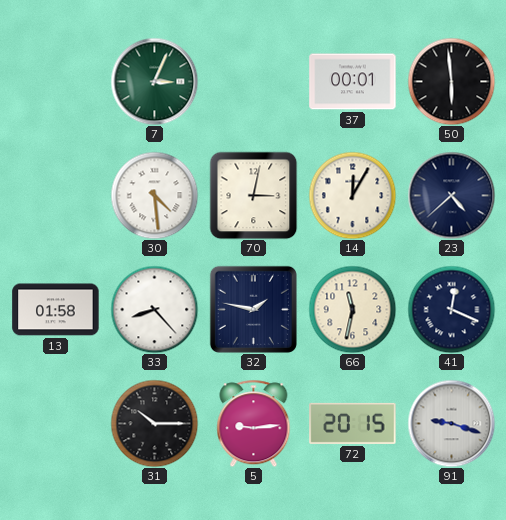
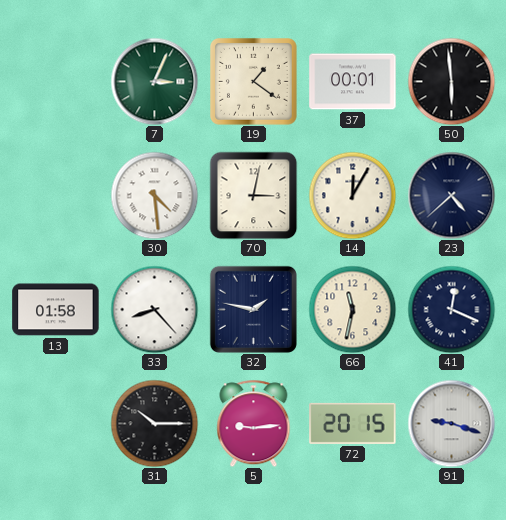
19: none -> 1:21
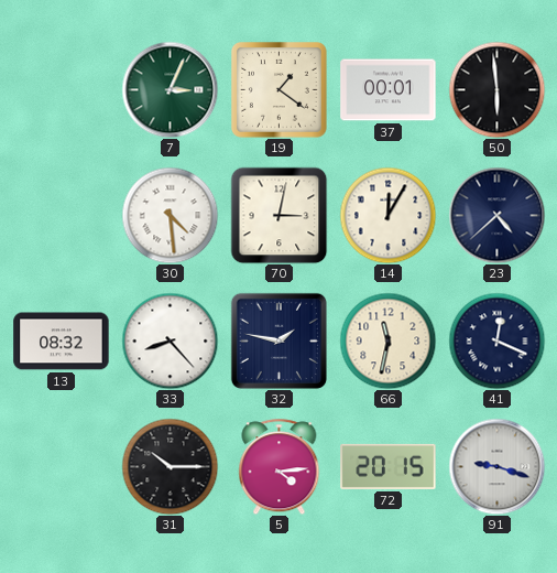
13: 01:58 -> 08:32
5: 9:14 -> 4:14
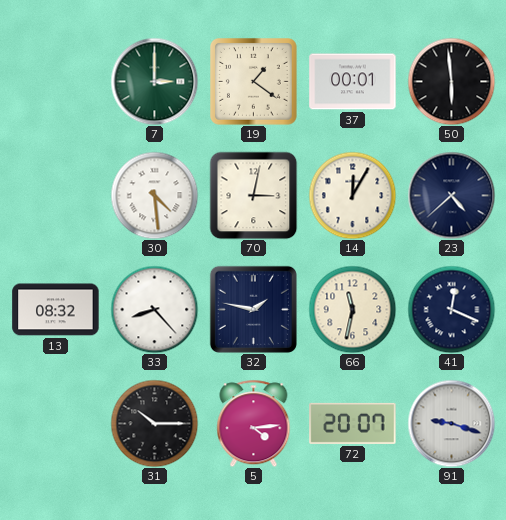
7: 3:04 -> 3:00
72: 20:15 -> 20:07
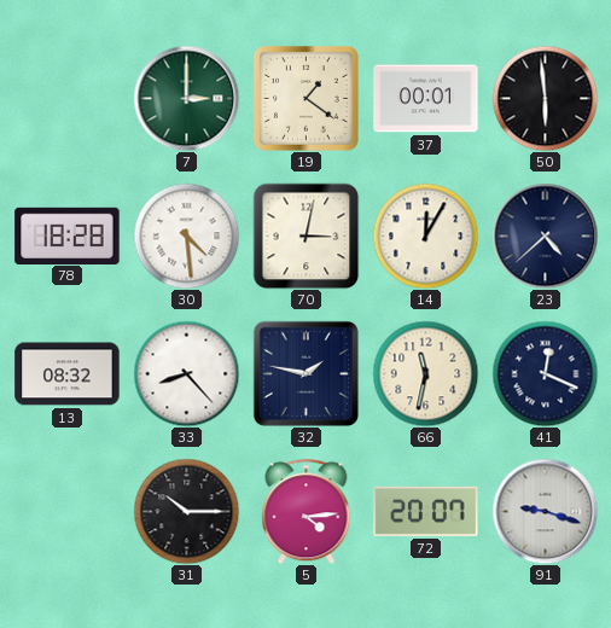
78: none -> 18:28
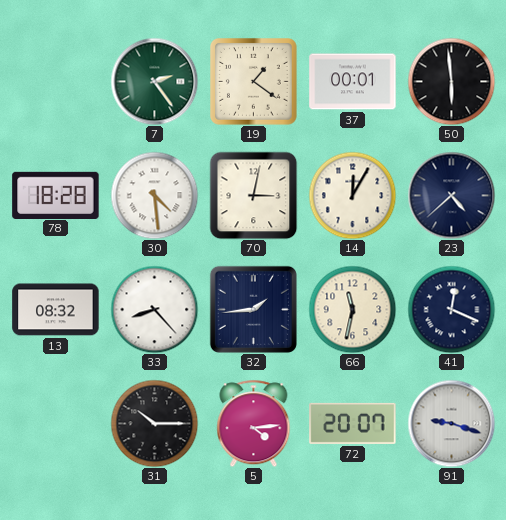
7: 3:00 -> 2:24
32: 1:47 -> 1:44
